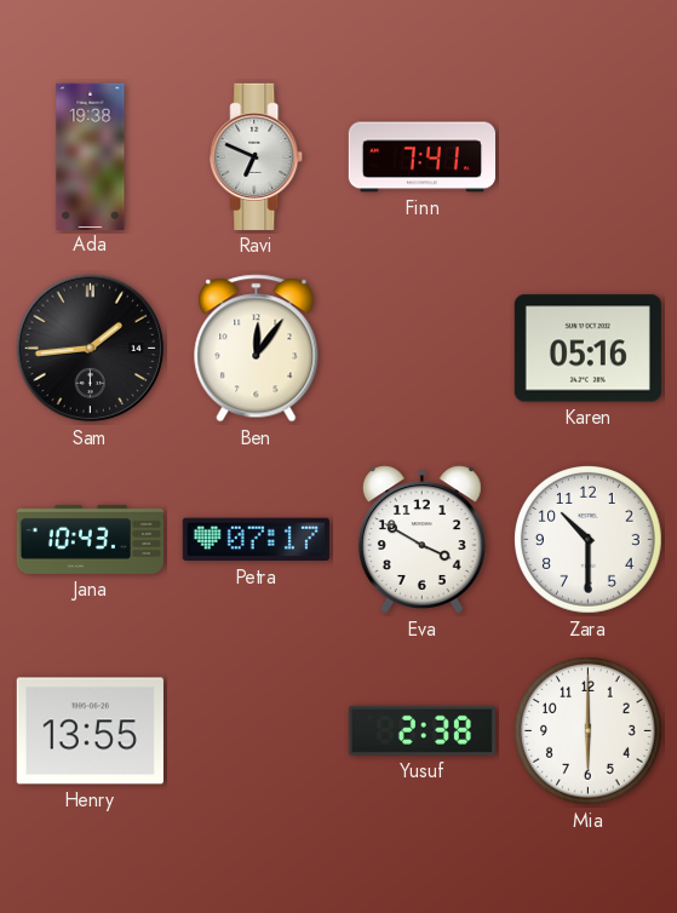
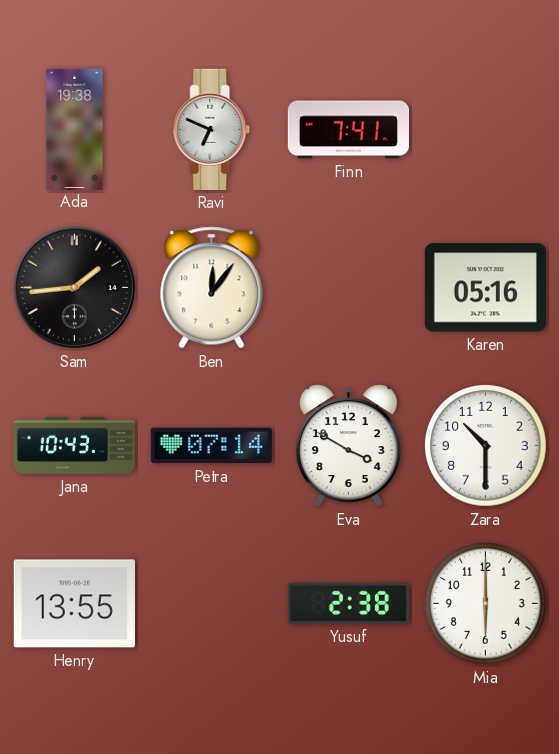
Petra: 07:17 -> 07:14
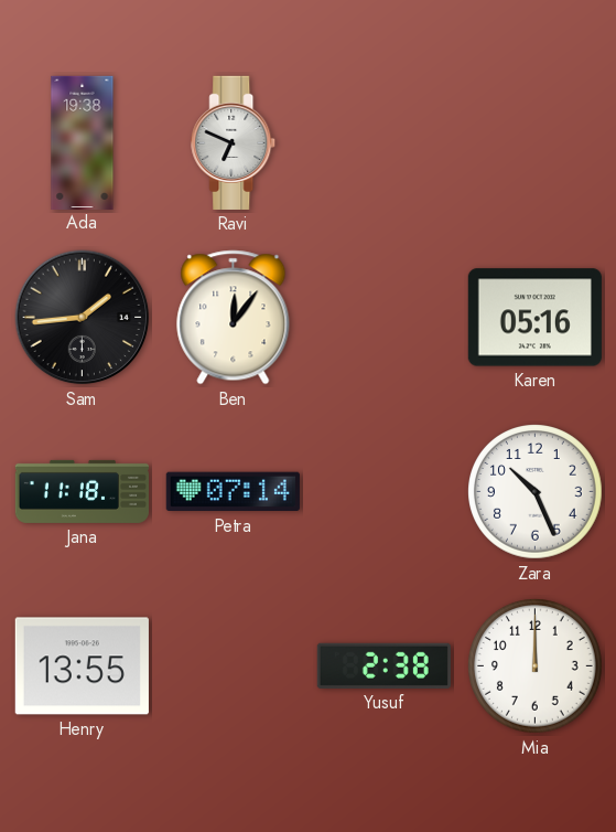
Finn: 7:41 -> none
Jana: 10:43 -> 11:18
Eva: 3:50 -> none
Zara: 10:30 -> 10:26
Mia: 6:00 -> 12:00
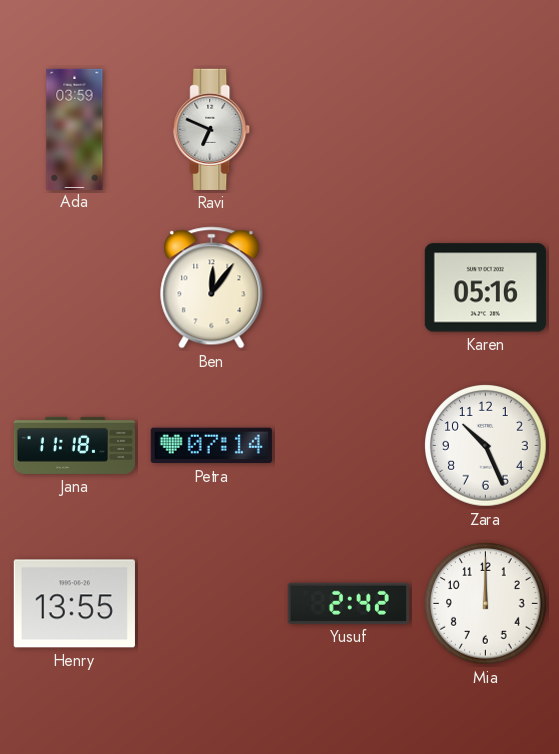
Ada: 19:38 -> 03:59
Sam: 1:44 -> none
Yusuf: 2:38 -> 2:42
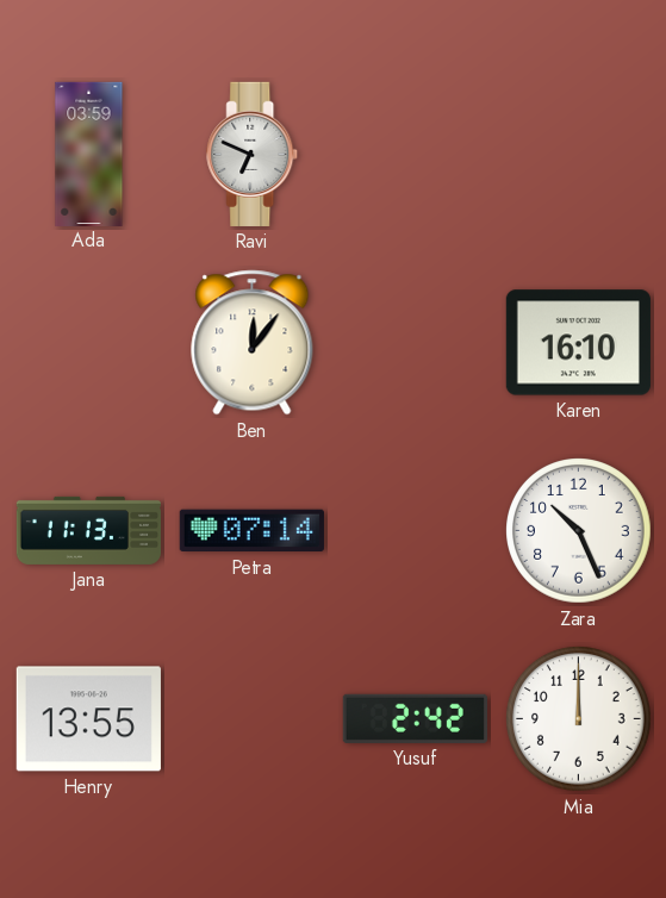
Karen: 05:16 -> 16:10
Jana: 11:18 -> 11:13
